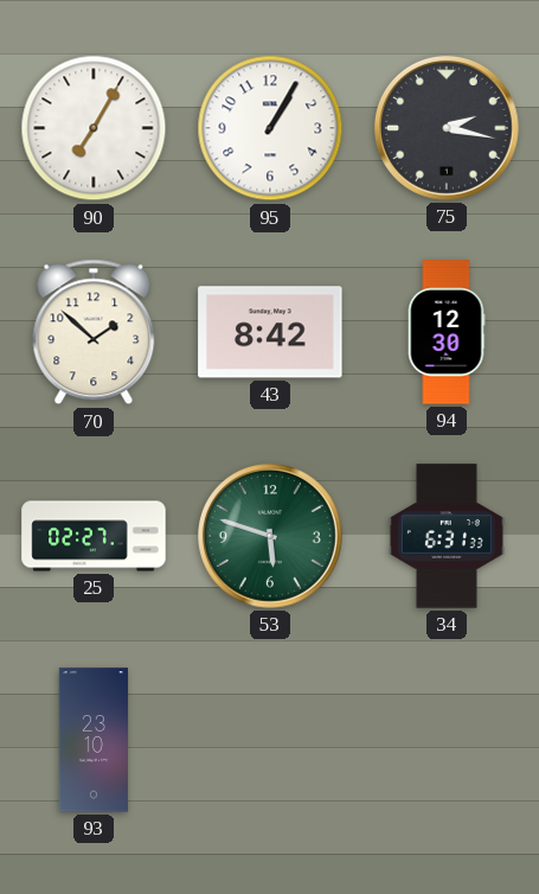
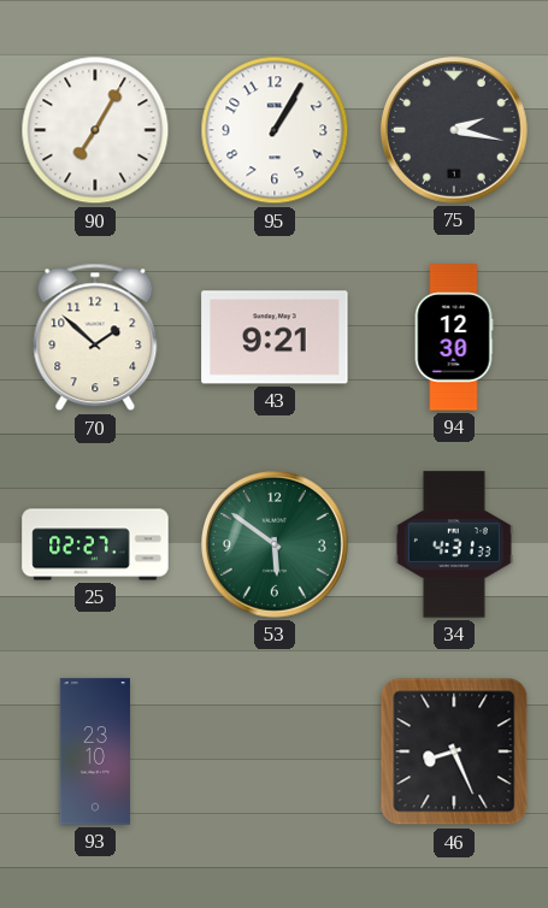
43: 8:42 -> 9:21
53: 5:48 -> 5:51
34: 6:31 -> 4:31
46: none -> 8:26
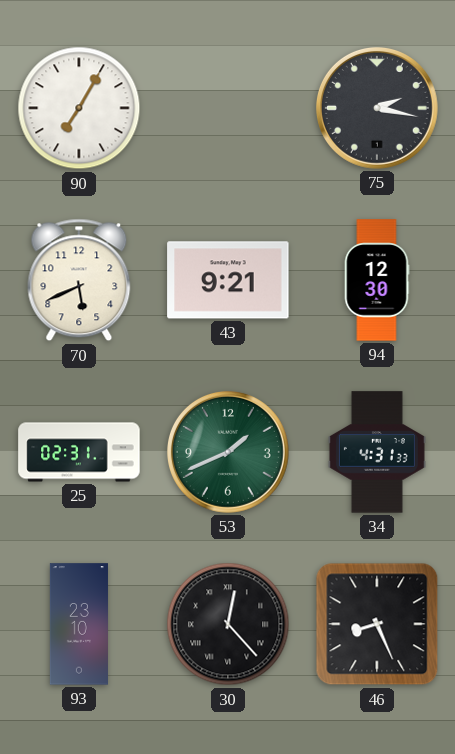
95: 1:05 -> none
70: 1:52 -> 5:41
25: 02:27 -> 02:31
53: 5:51 -> 1:41
30: none -> 12:23
